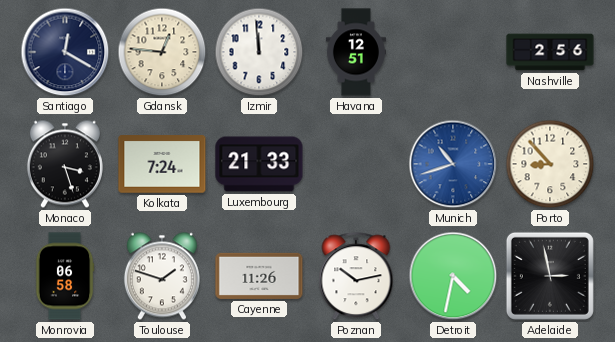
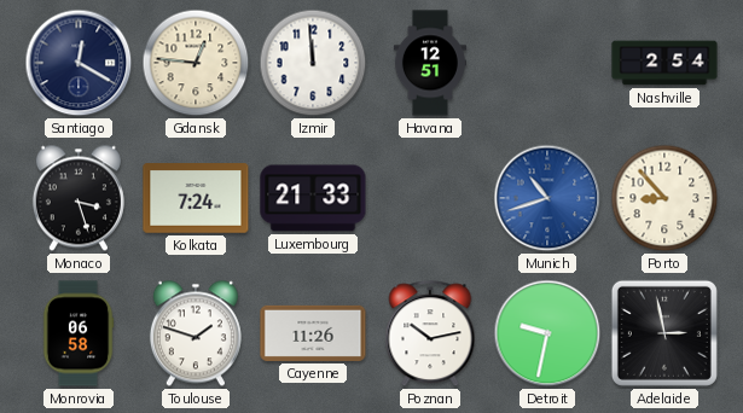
Nashville: 2:56 -> 2:54
Detroit: 4:32 -> 9:32
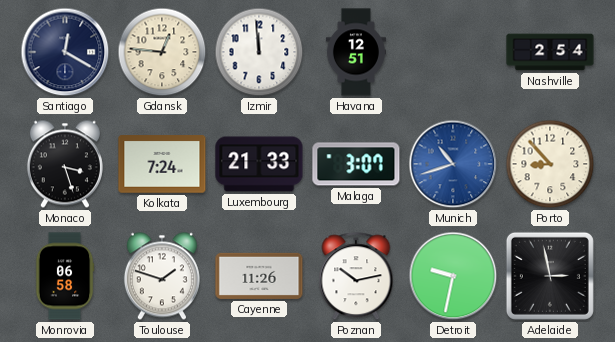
Malaga: none -> 3:07
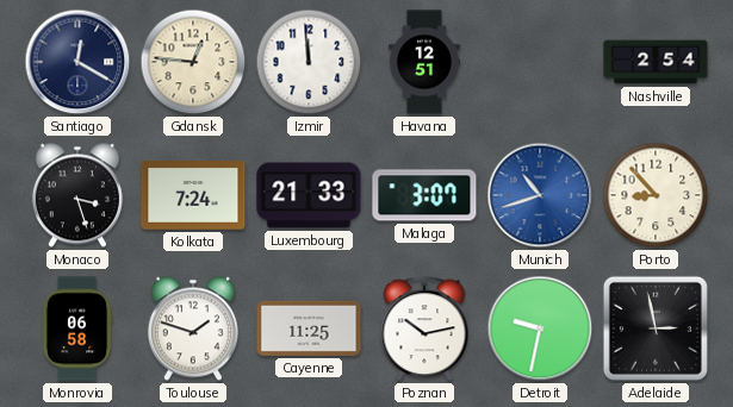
Cayenne: 11:26 -> 11:25
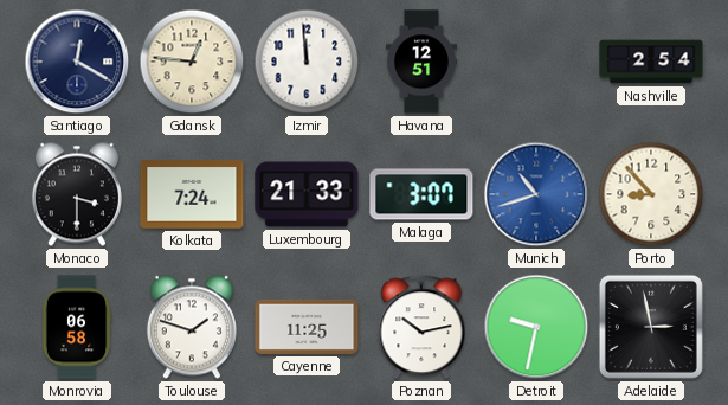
Monaco: 3:27 -> 3:30
